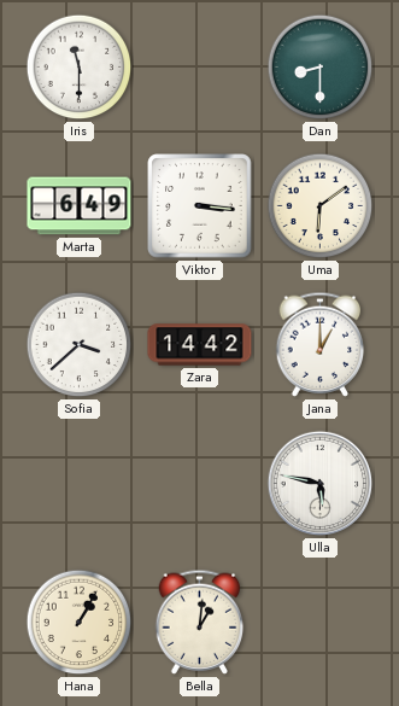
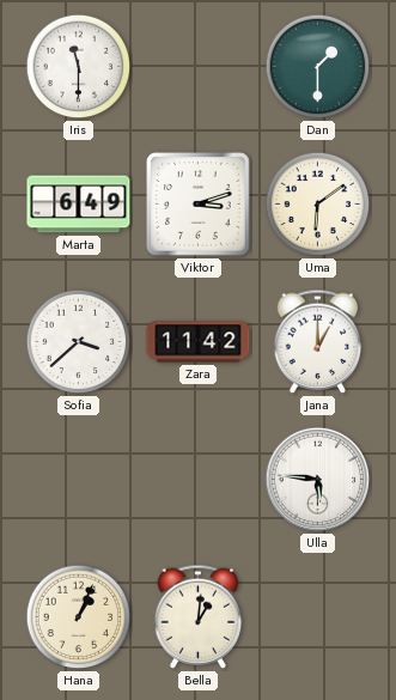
Dan: 8:30 -> 1:30
Viktor: 3:16 -> 3:12
Zara: 14:42 -> 11:42
Ulla: 5:47 -> 5:46
Hana: 1:05 -> 1:04
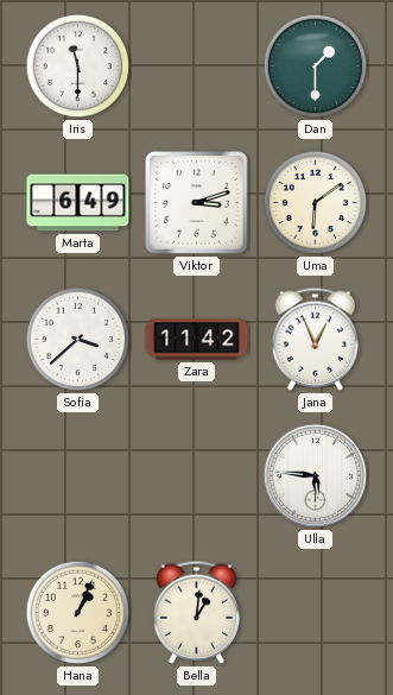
Jana: 1:00 -> 12:56
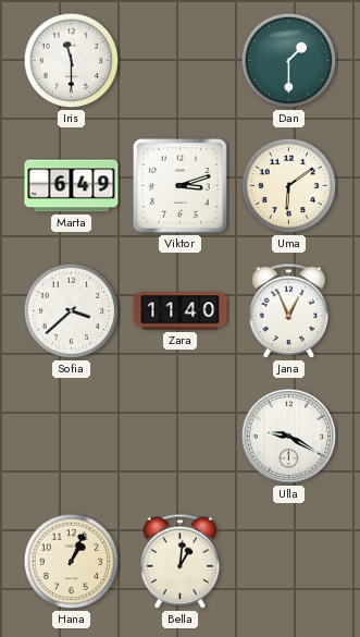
Zara: 11:42 -> 11:40
Ulla: 5:46 -> 9:20
